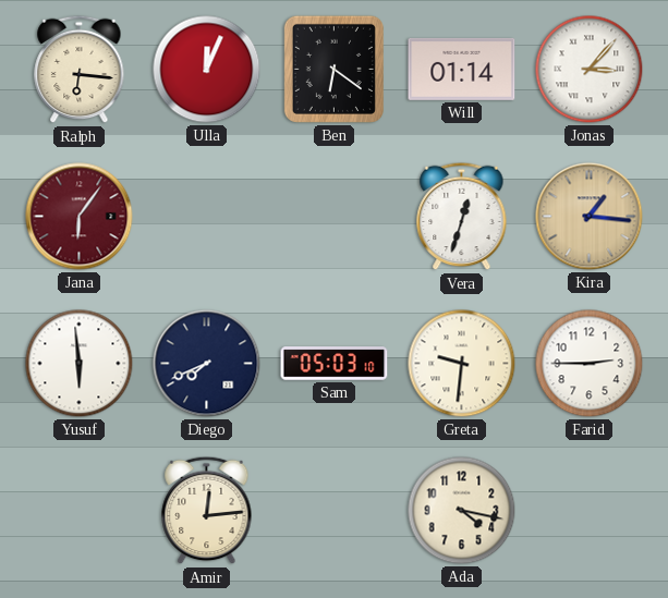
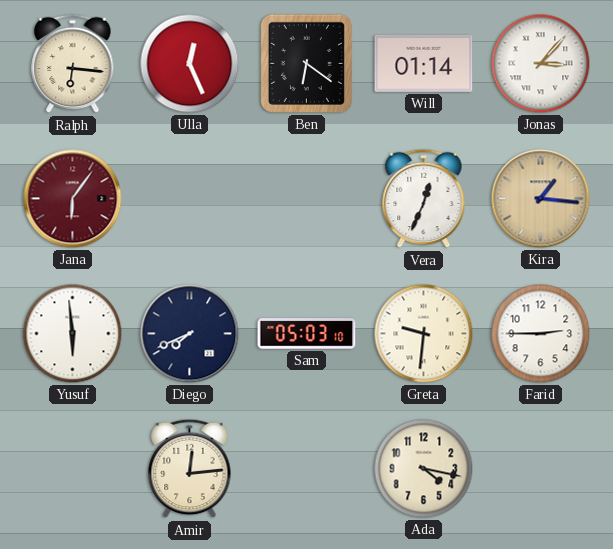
Ulla: 12:04 -> 12:26
Vera: 12:33 -> 12:34
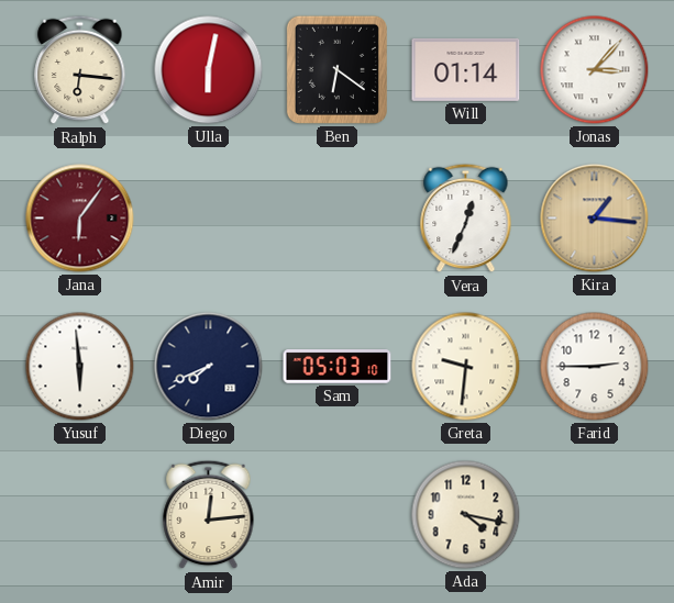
Ulla: 12:26 -> 6:02
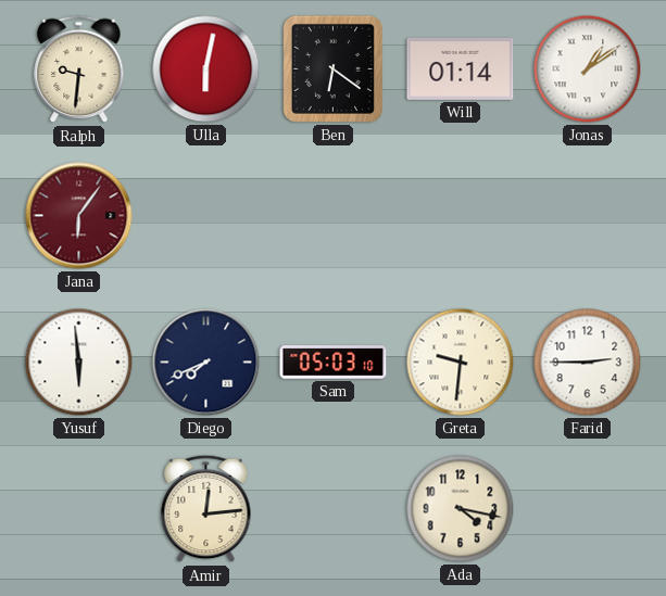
Ralph: 6:16 -> 9:31
Jonas: 3:07 -> 1:09
Vera: 12:34 -> none
Kira: 1:16 -> none
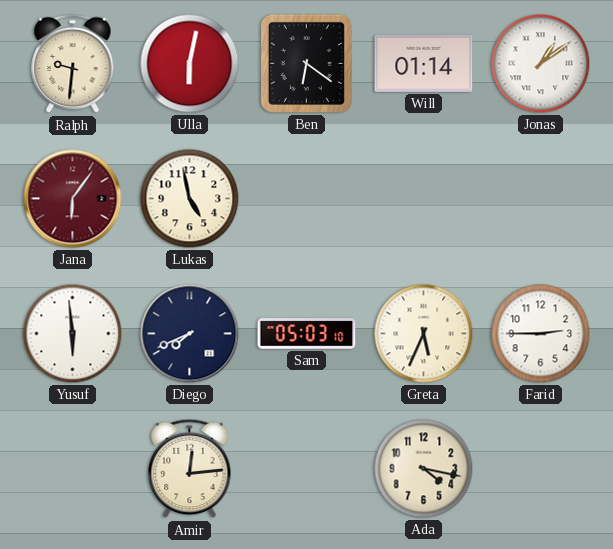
Lukas: none -> 4:58
Greta: 9:31 -> 5:34
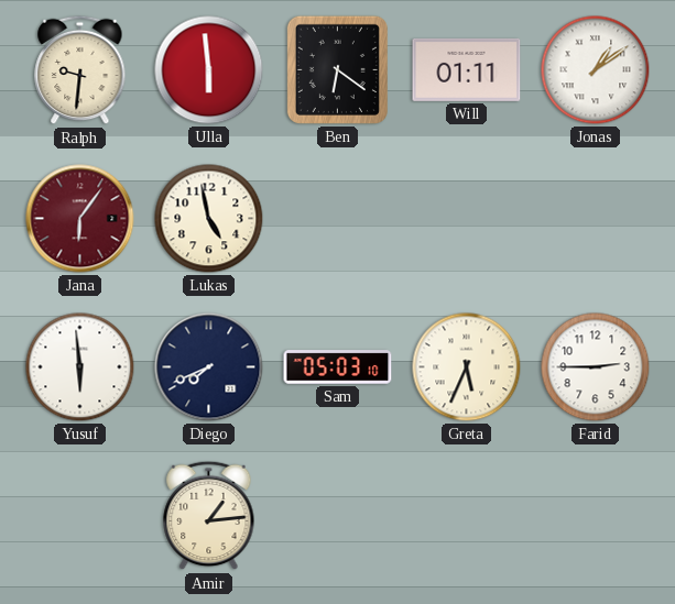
Ulla: 6:02 -> 5:59
Will: 01:14 -> 01:11
Amir: 12:14 -> 1:14
Ada: 4:17 -> none
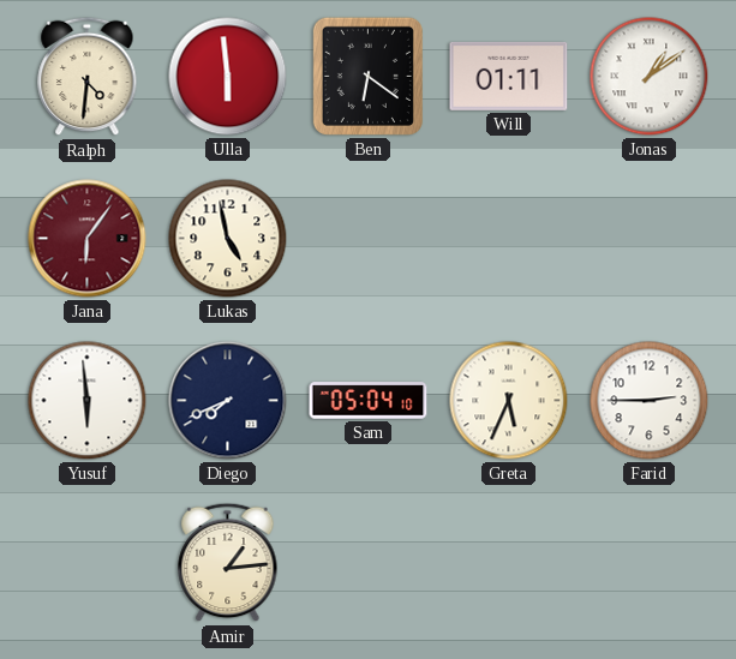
Ralph: 9:31 -> 4:31
Sam: 05:03 -> 05:04
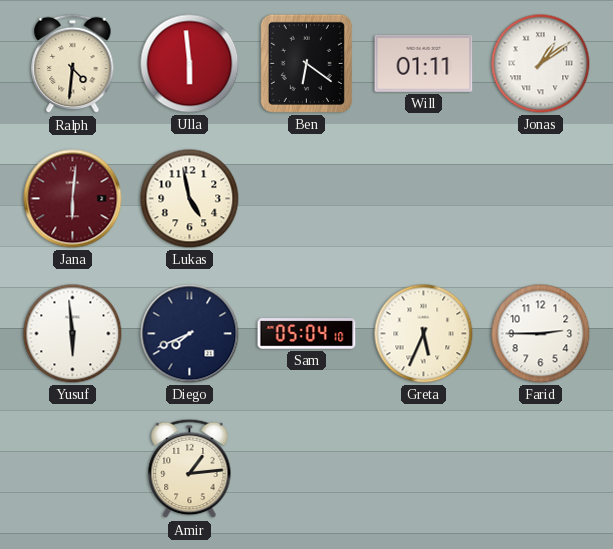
Jana: 6:06 -> 6:01
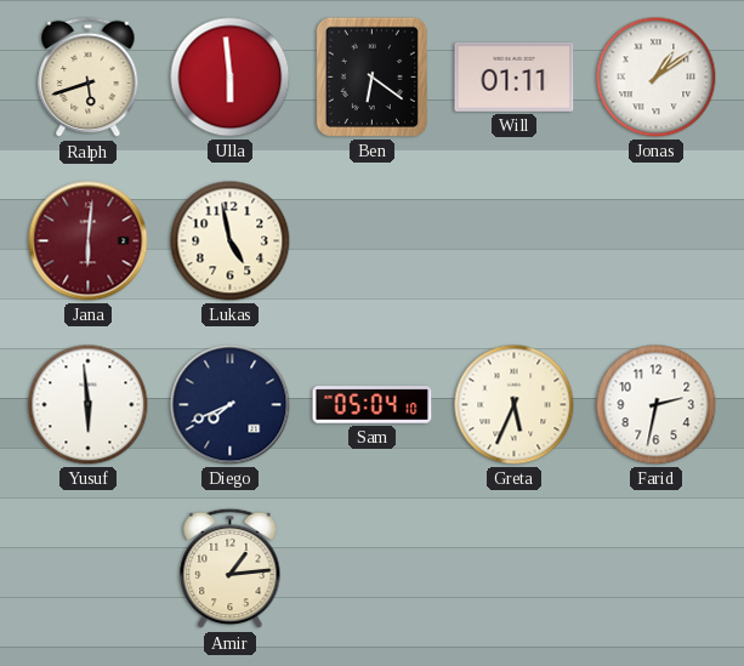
Ralph: 4:31 -> 5:42
Farid: 2:45 -> 2:32
